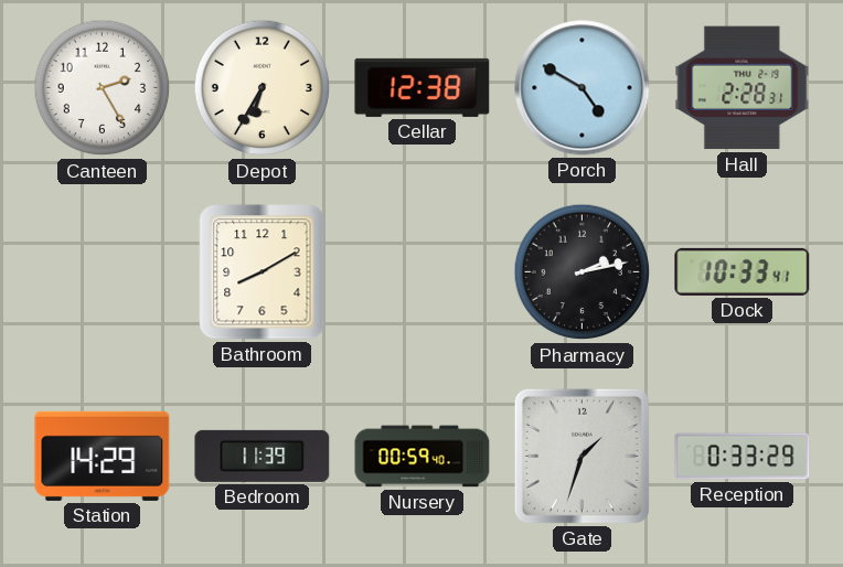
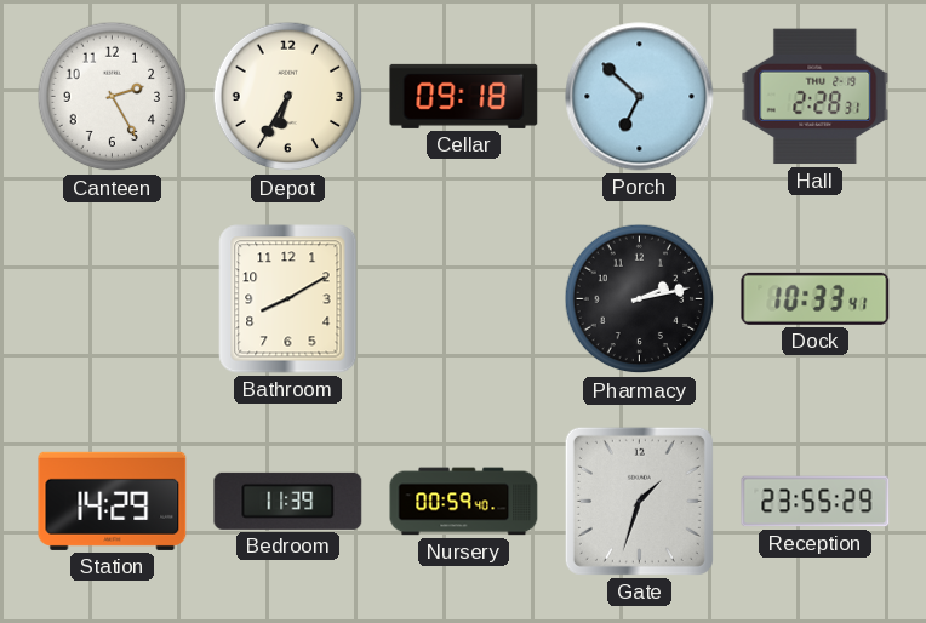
Cellar: 12:38 -> 09:18
Porch: 4:50 -> 6:52
Reception: 0:33 -> 23:55
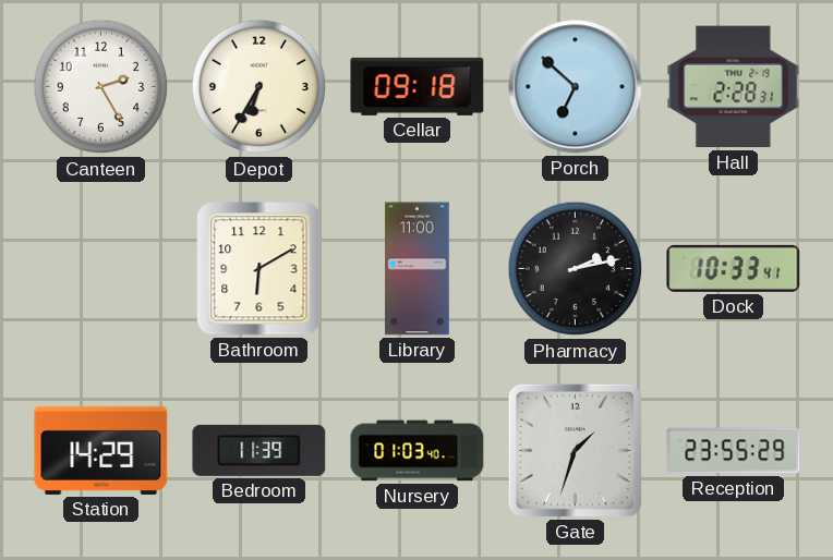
Bathroom: 8:10 -> 6:10
Library: none -> 11:00
Nursery: 00:59 -> 01:03
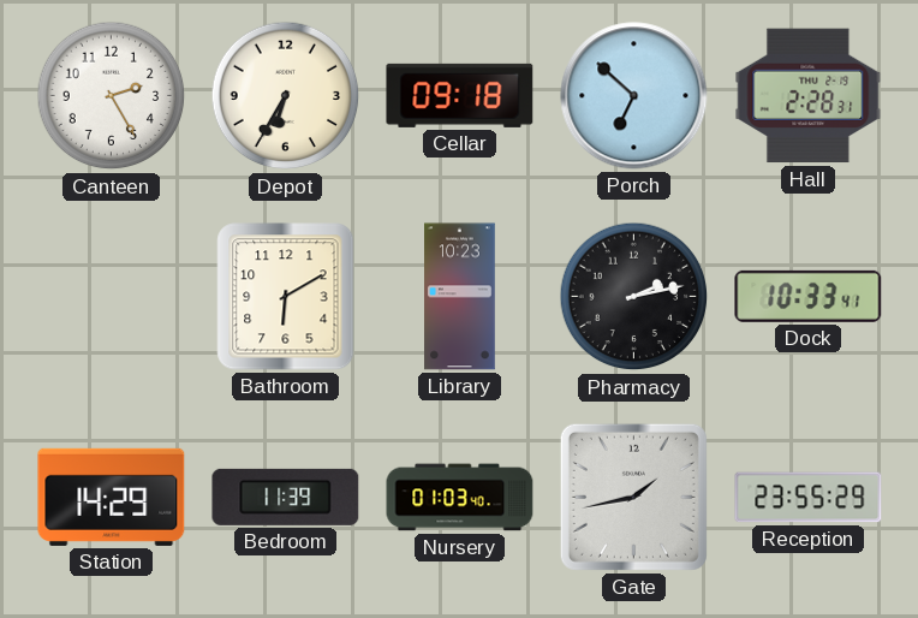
Library: 11:00 -> 10:23
Gate: 1:33 -> 1:43
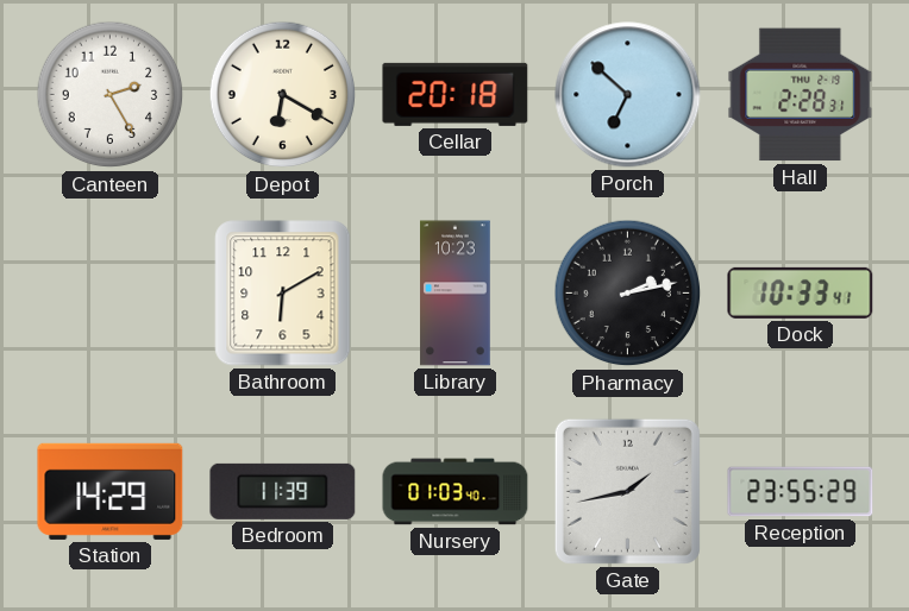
Depot: 6:35 -> 6:20
Cellar: 09:18 -> 20:18
